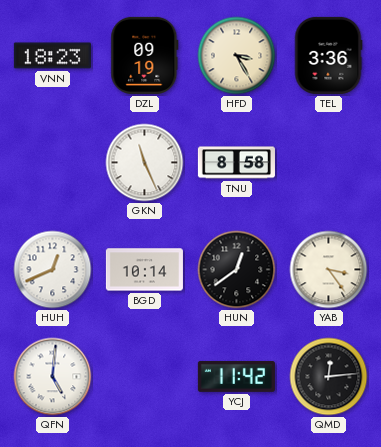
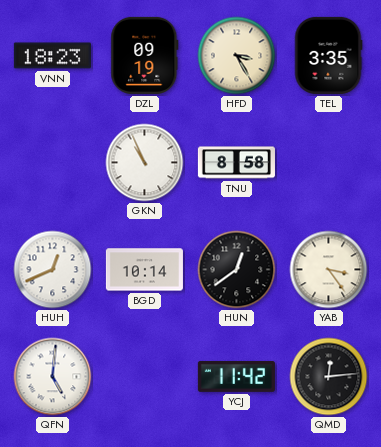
TEL: 3:36 -> 3:35
GKN: 11:26 -> 10:56
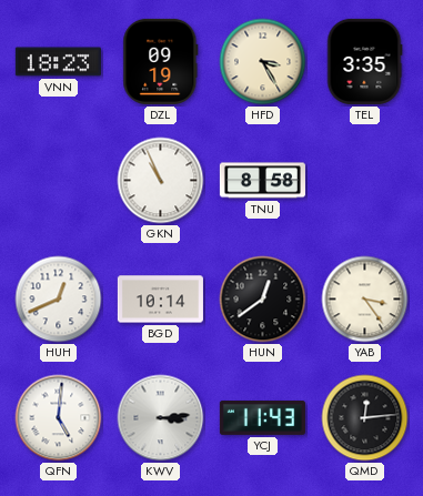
KWV: none -> 3:14
YCJ: 11:42 -> 11:43
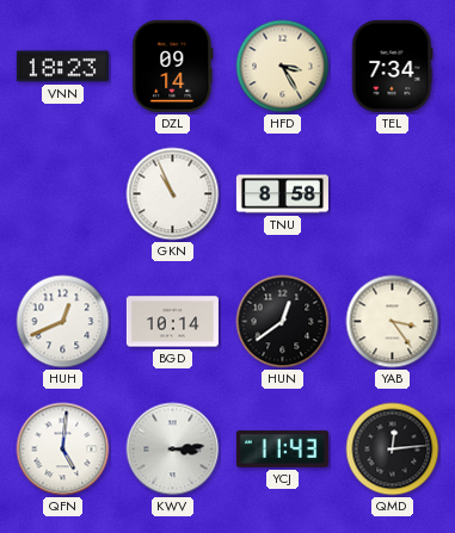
DZL: 09:19 -> 09:14
TEL: 3:35 -> 7:34
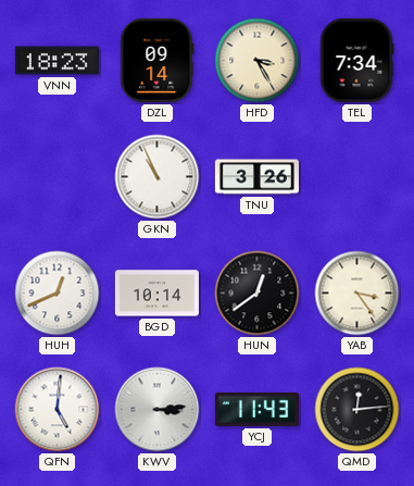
TNU: 8:58 -> 3:26
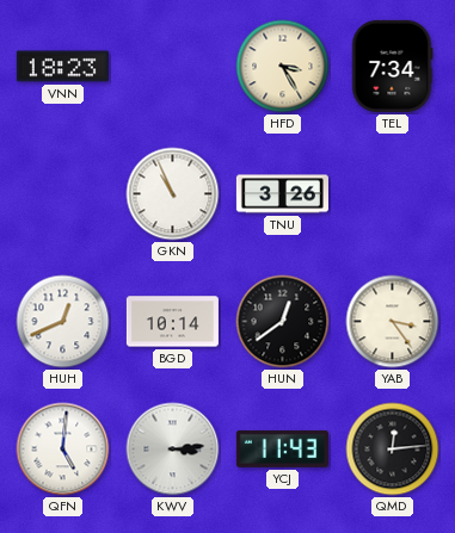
DZL: 09:14 -> none
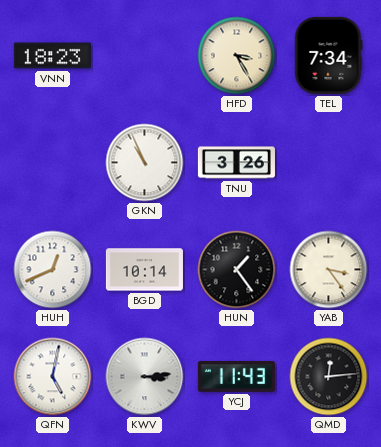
HUN: 12:39 -> 1:24
QFN: 5:01 -> 5:02
